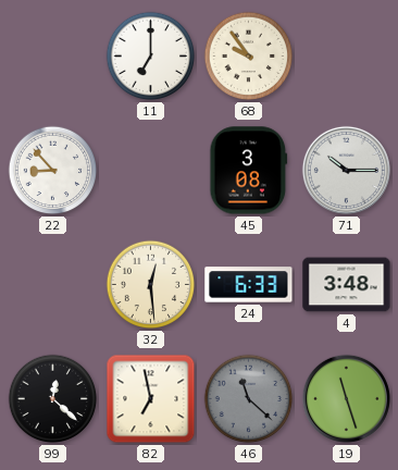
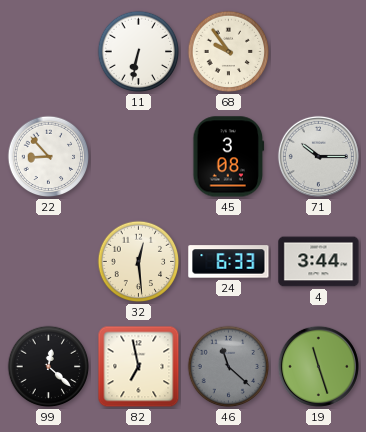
11: 7:00 -> 6:32
4: 3:48 -> 3:44
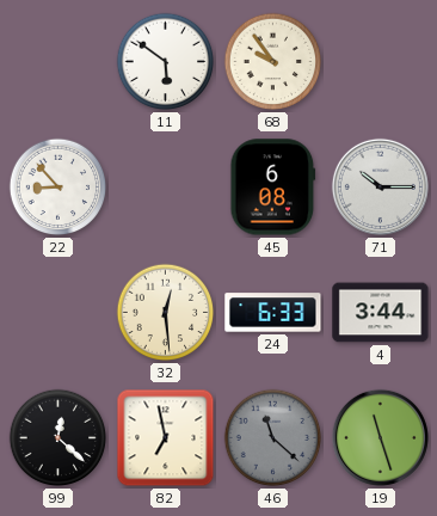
11: 6:32 -> 5:51
45: 3:08 -> 6:08
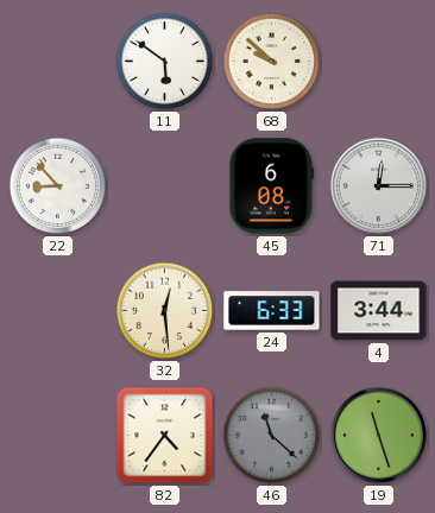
68: 9:54 -> 9:52
71: 10:15 -> 12:15
99: 12:22 -> none
82: 6:58 -> 4:36
